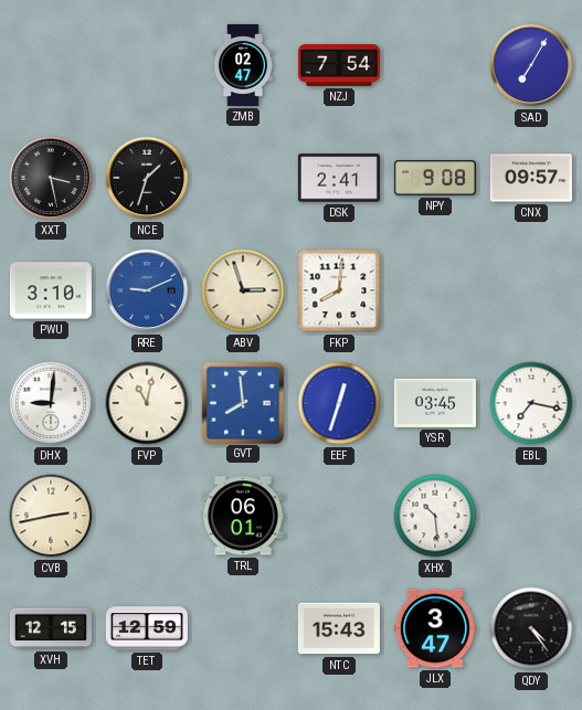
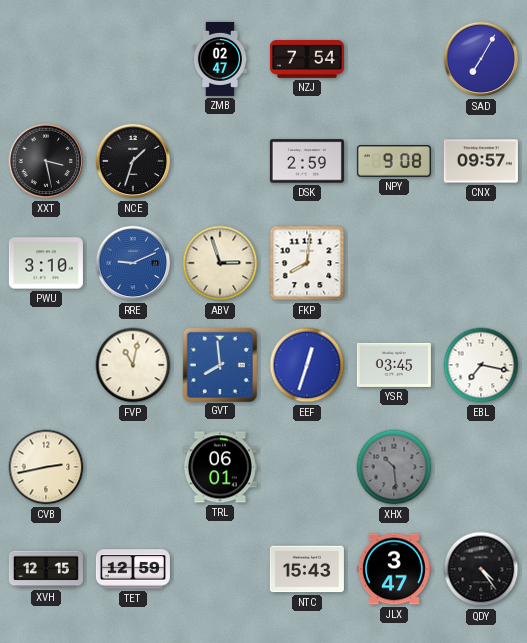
DSK: 2:41 -> 2:59
DHX: 9:01 -> none
XHX dial: white -> grey
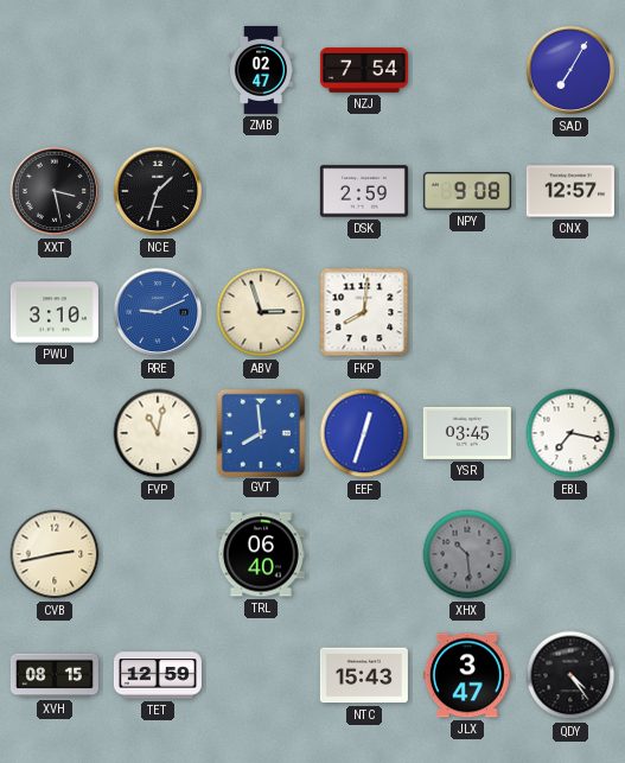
CNX: 09:57 -> 12:57
TRL: 06:01 -> 06:40
XVH: 12:15 -> 08:15
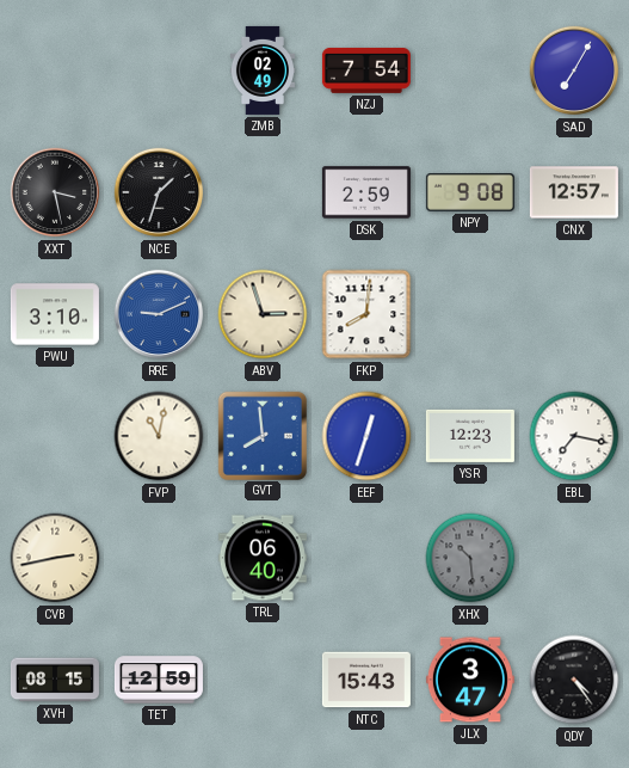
ZMB: 02:47 -> 02:49
YSR: 03:45 -> 12:23
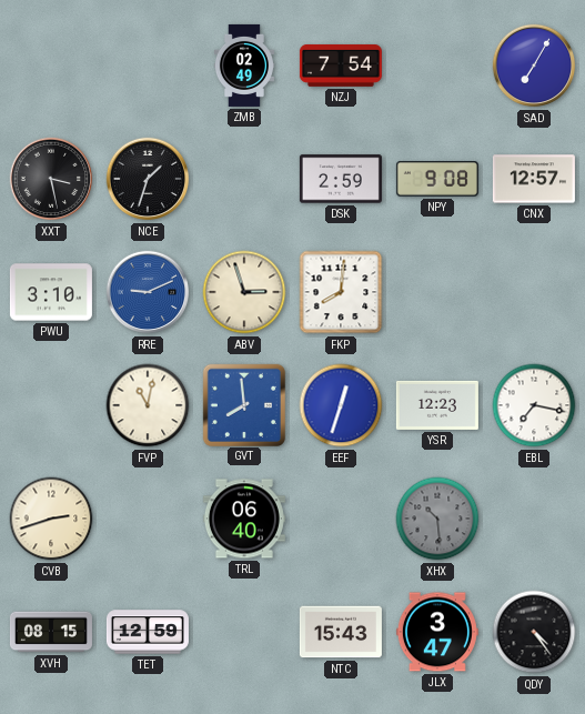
CVB: 2:43 -> 2:42
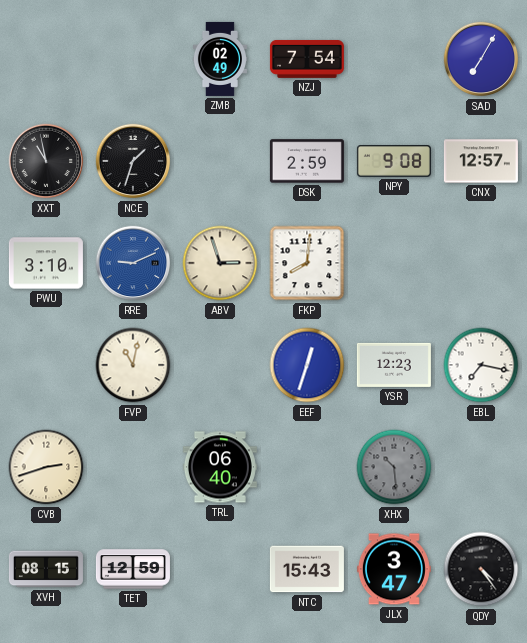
XXT: 3:28 -> 10:58
GVT: 7:59 -> none
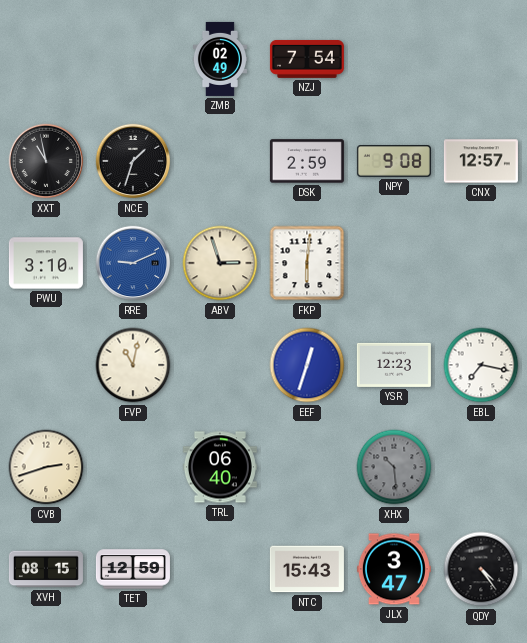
SAD: 7:05 -> none
FKP: 8:01 -> 6:01
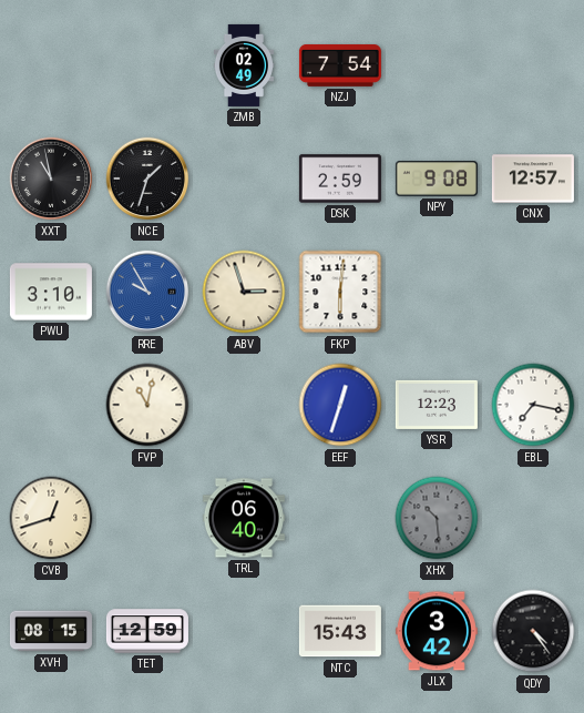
RRE: 9:11 -> 9:55
CVB: 2:42 -> 12:42
JLX: 3:47 -> 3:42
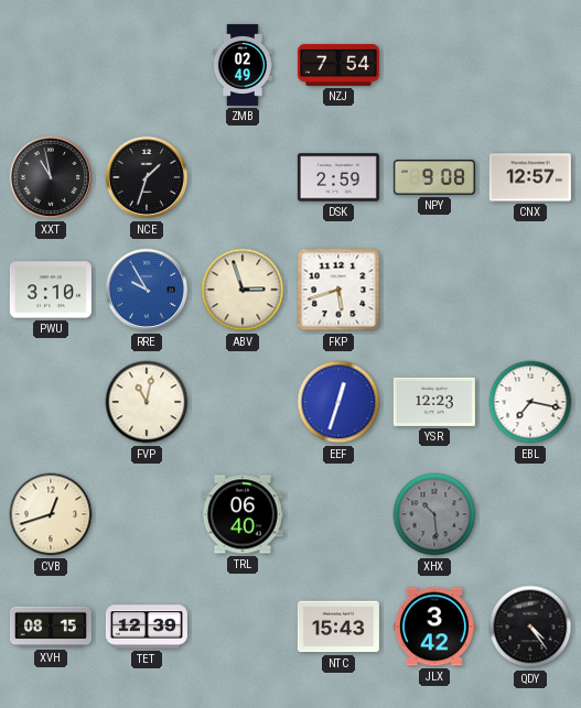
FKP: 6:01 -> 5:42
TET: 12:59 -> 12:39
